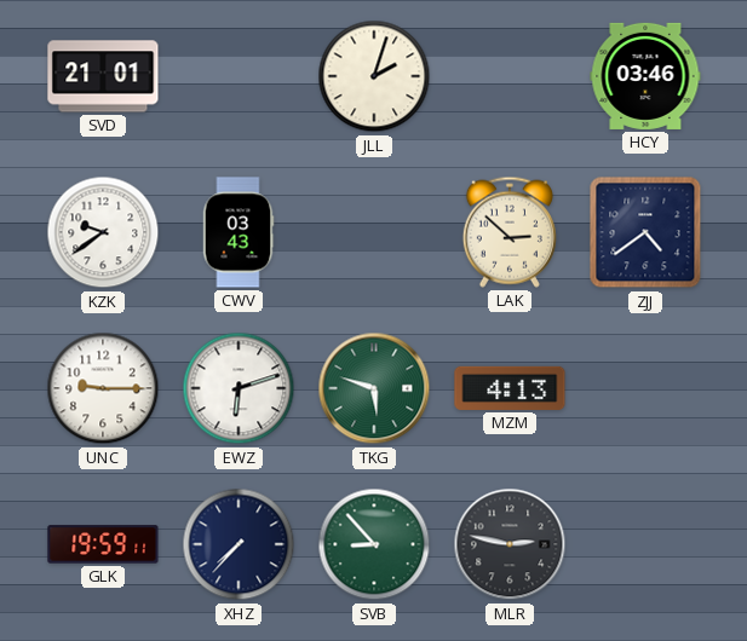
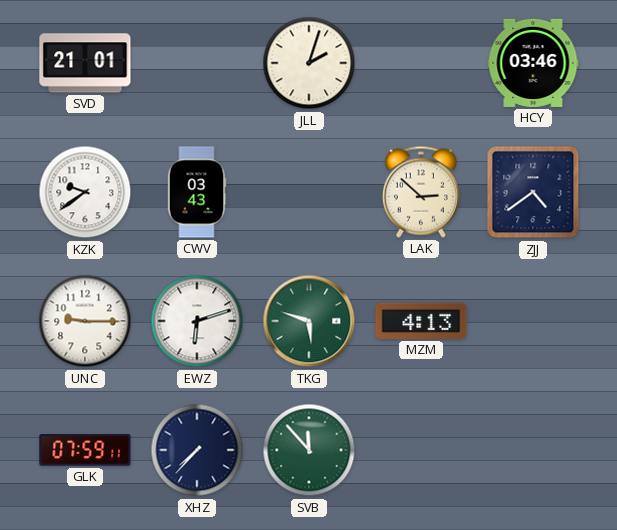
GLK: 19:59 -> 07:59
SVB: 8:53 -> 11:53
MLR: 2:47 -> none
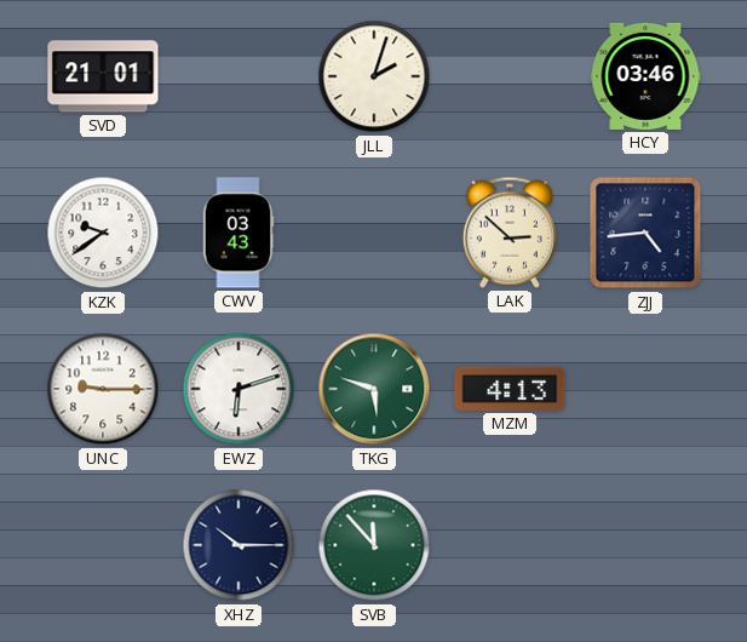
ZJJ: 4:39 -> 4:44
GLK: 07:59 -> none
XHZ: 7:37 -> 10:15
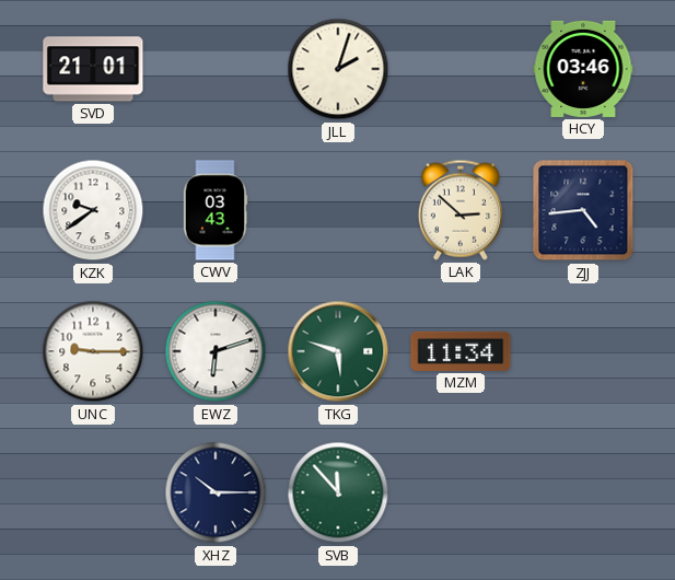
MZM: 4:13 -> 11:34
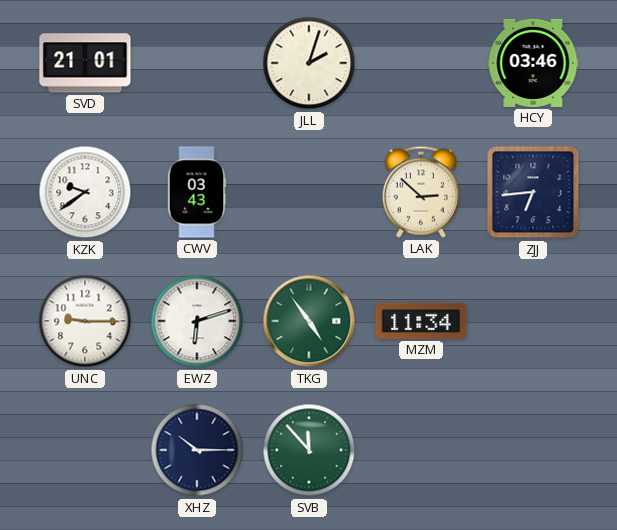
ZJJ: 4:44 -> 6:44
TKG: 5:48 -> 4:54
